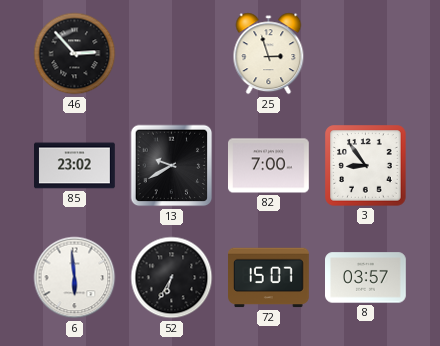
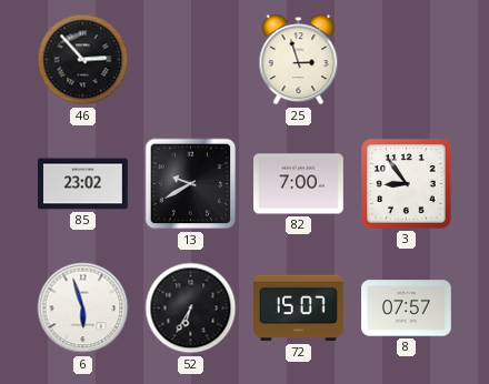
6: 5:59 -> 5:57
8: 03:57 -> 07:57
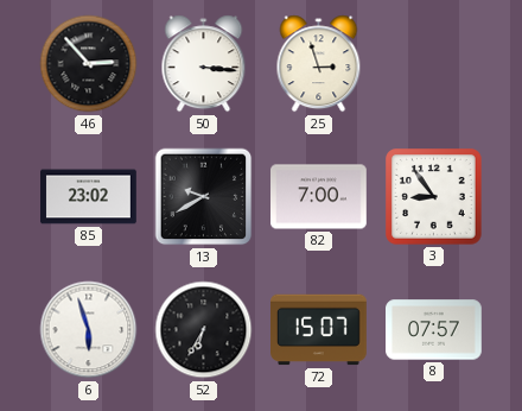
50: none -> 3:16
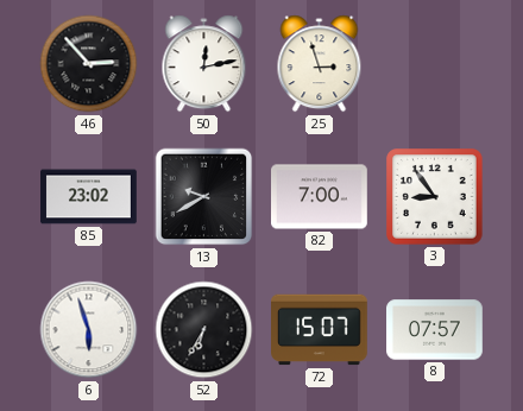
50: 3:16 -> 12:13
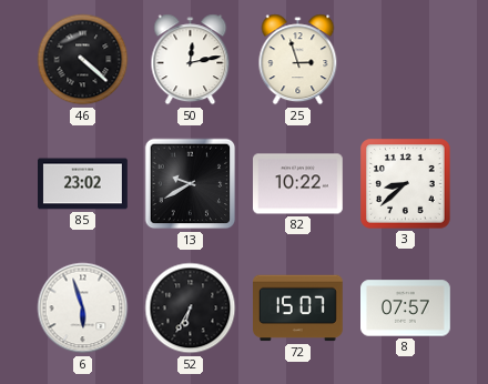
46: 2:53 -> 4:22
82: 7:00 -> 10:22
3: 8:54 -> 8:38
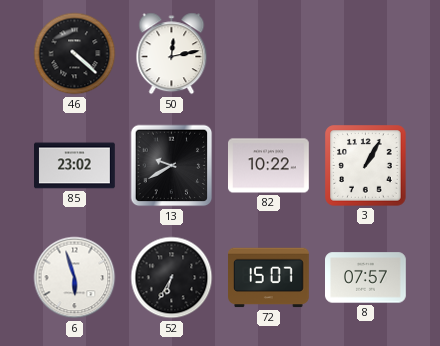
25: 2:57 -> none
3: 8:38 -> 1:05
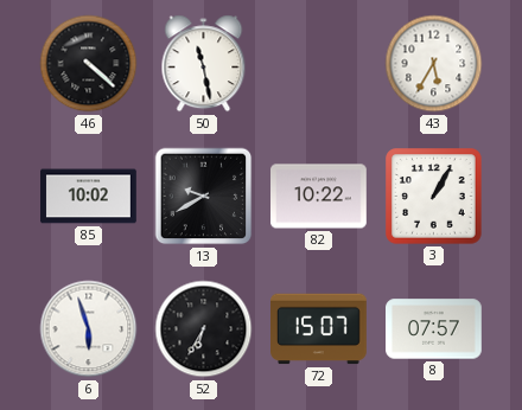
50: 12:13 -> 11:28
43: none -> 5:35
85: 23:02 -> 10:02
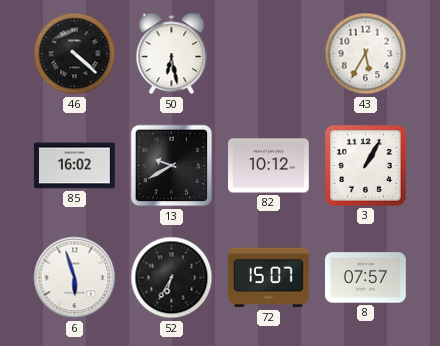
50: 11:28 -> 6:28
85: 10:02 -> 16:02
82: 10:22 -> 10:12
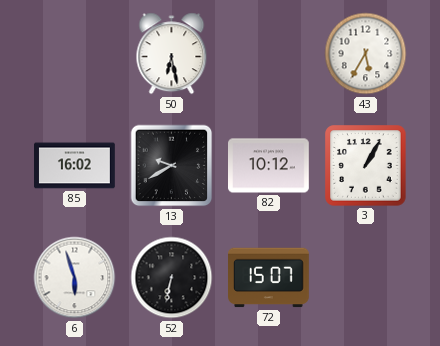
46: 4:22 -> none
52: 6:35 -> 6:32
8: 07:57 -> none
